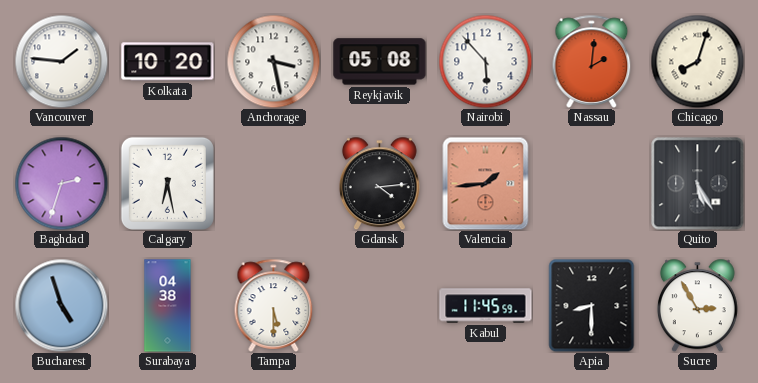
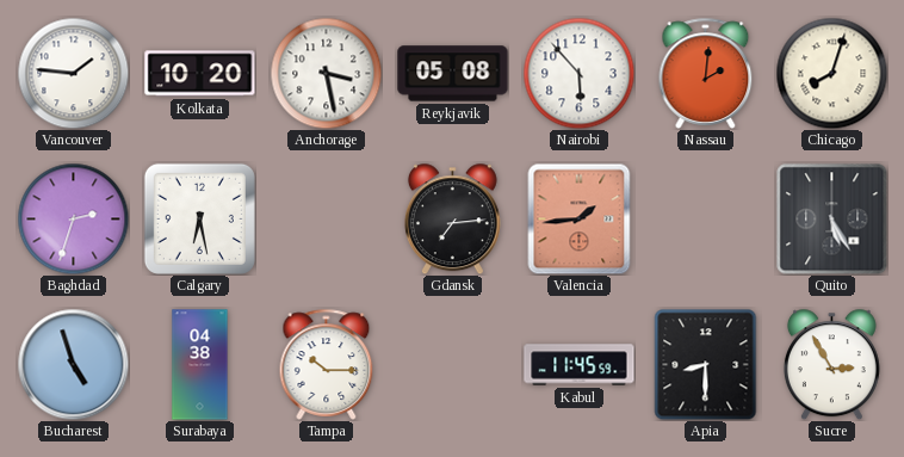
Gdansk: 4:14 -> 7:14
Tampa: 5:30 -> 10:15
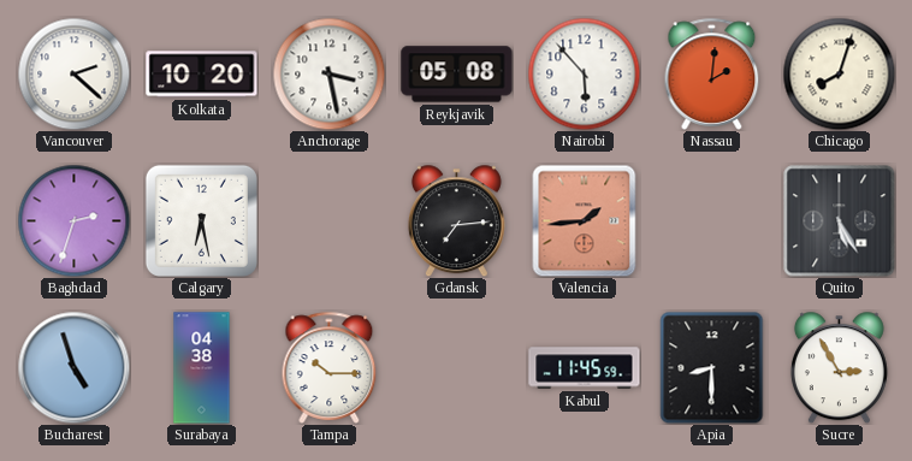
Vancouver: 1:46 -> 2:22
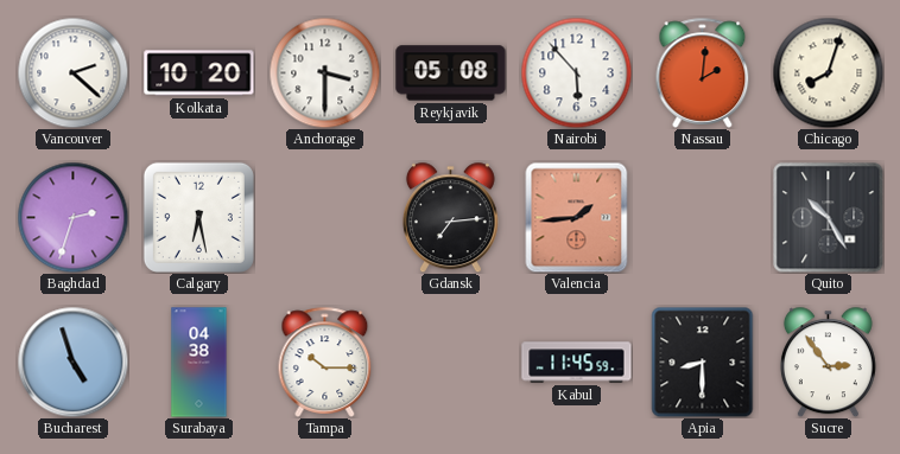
Anchorage: 3:28 -> 3:30
Quito: 5:25 -> 10:25
Sucre: 2:55 -> 2:54
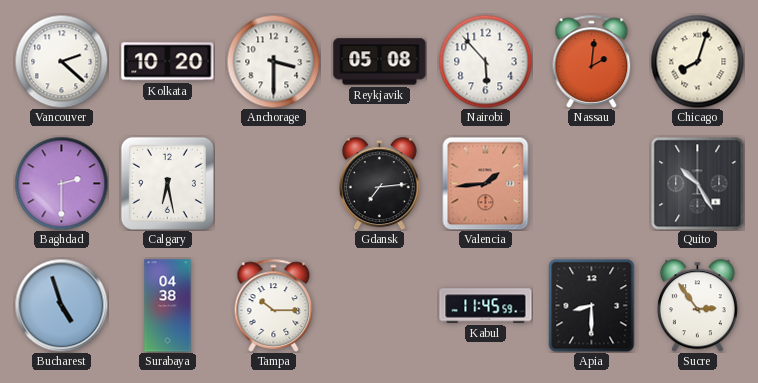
Baghdad: 2:33 -> 2:30
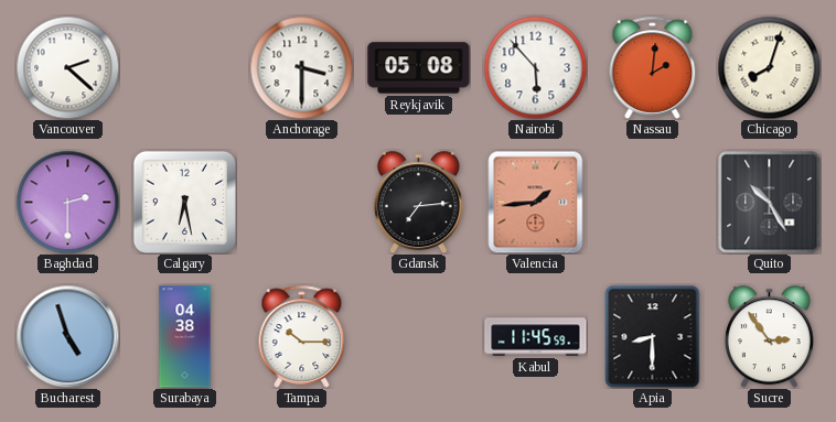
Kolkata: 10:20 -> none
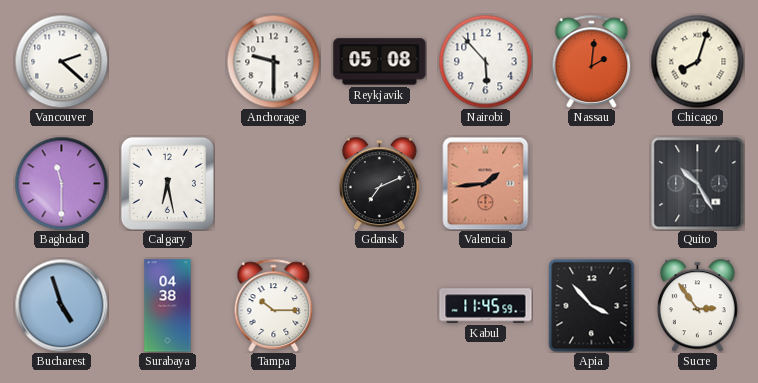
Anchorage: 3:30 -> 9:30
Baghdad: 2:30 -> 11:30
Gdansk: 7:14 -> 7:11
Apia: 8:30 -> 3:53
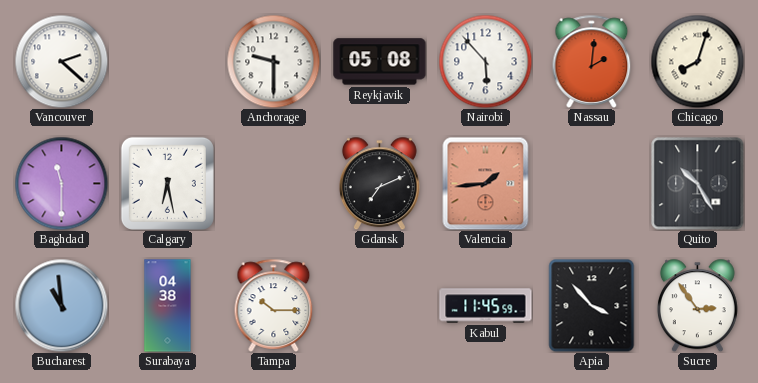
Bucharest: 4:57 -> 10:59
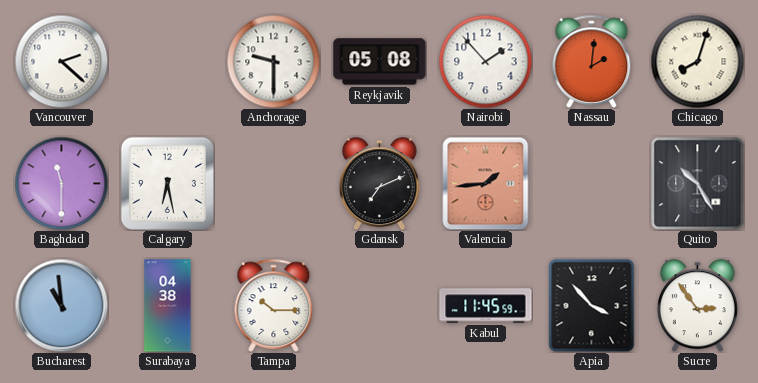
Nairobi: 5:53 -> 1:53
